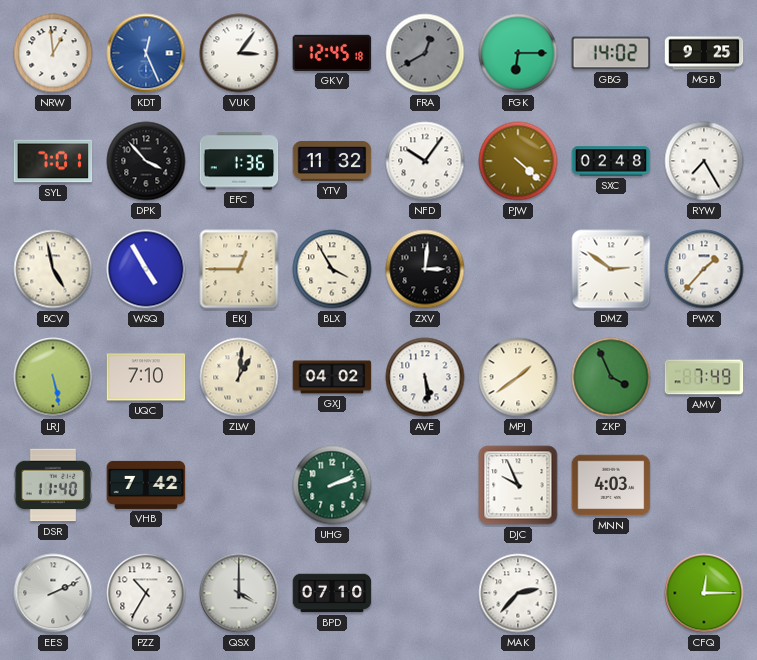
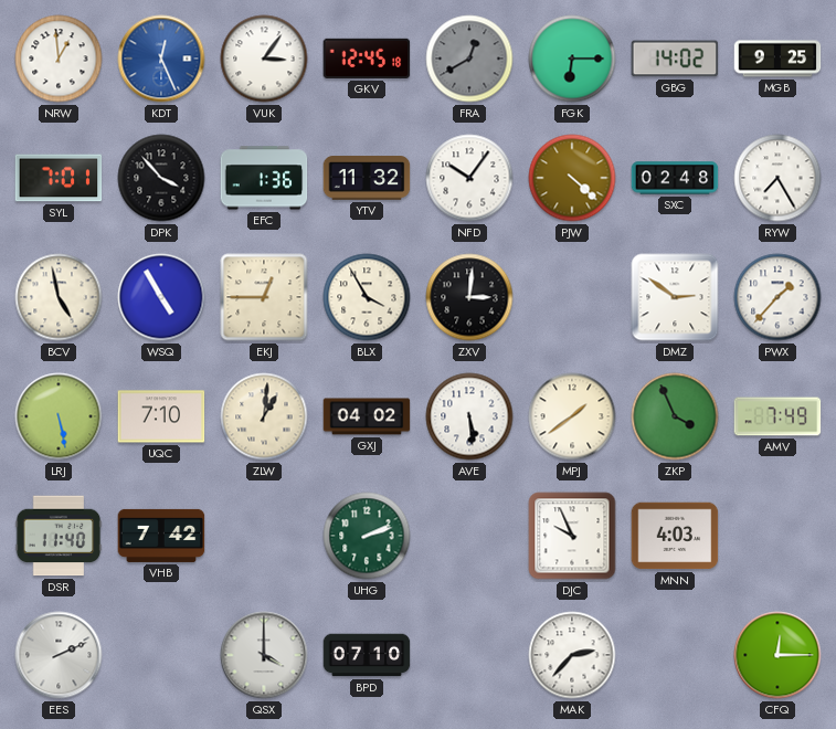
PZZ: 10:35 -> none
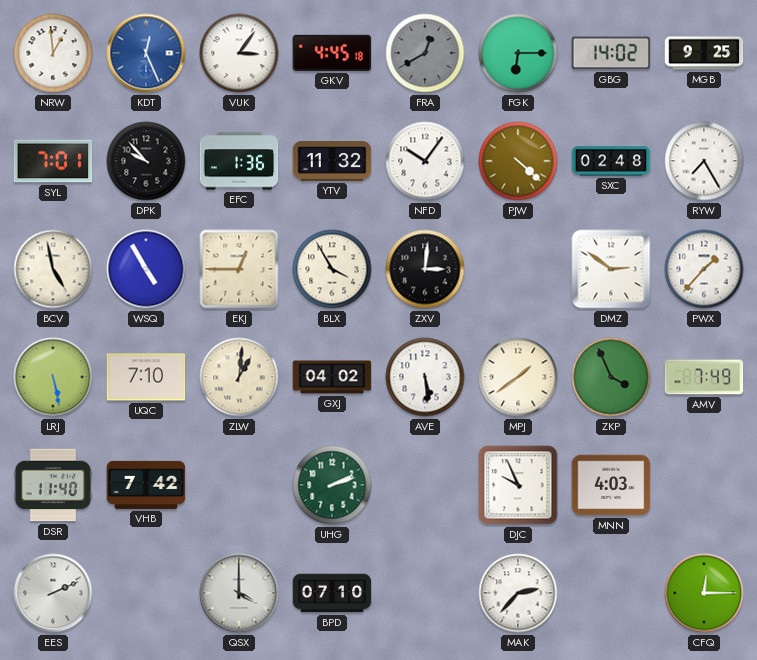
GKV: 12:45 -> 4:45
DPK: 3:53 -> 9:53
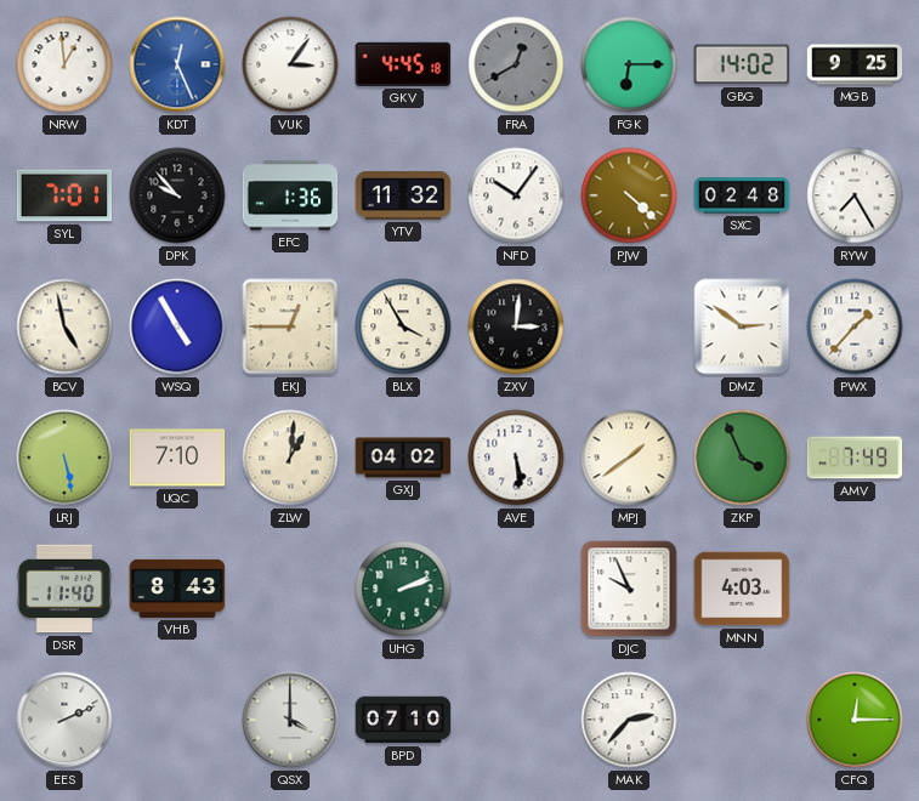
VHB: 7:42 -> 8:43
